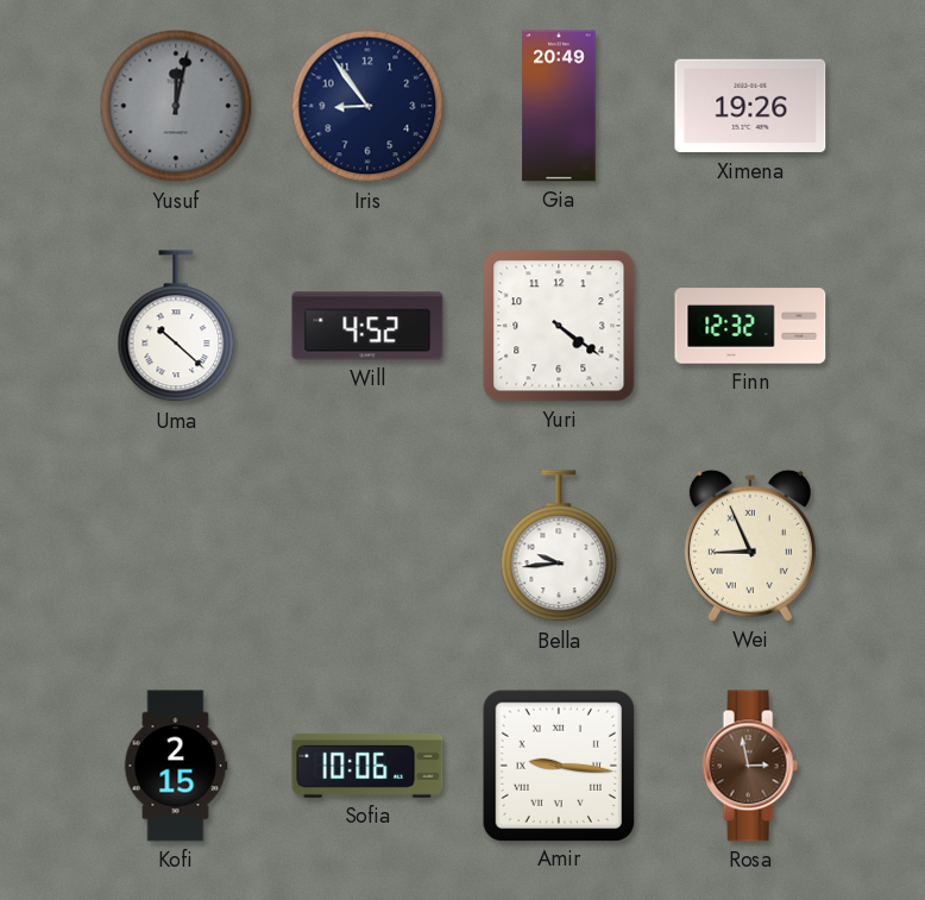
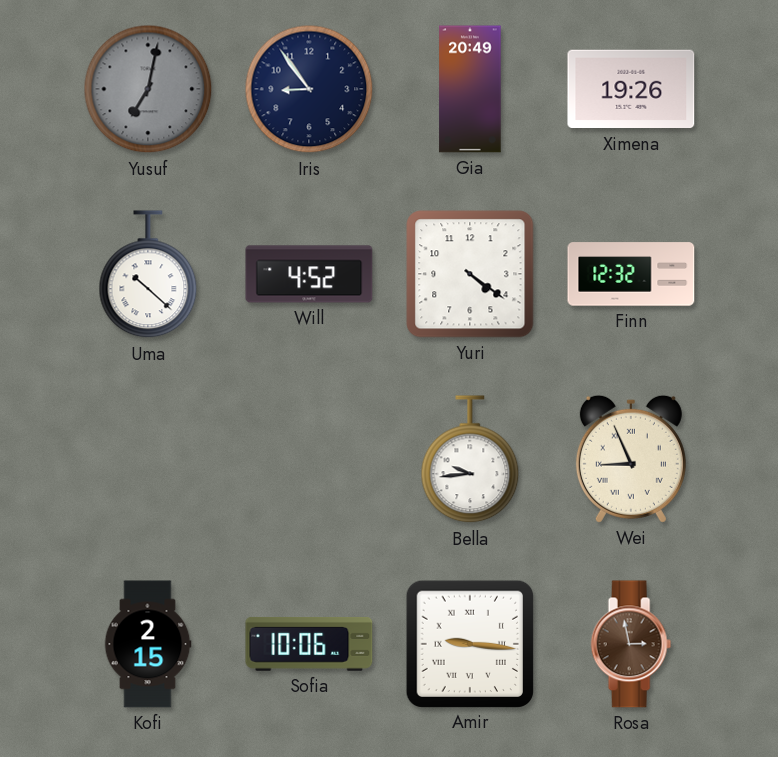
Yusuf: 12:02 -> 7:02
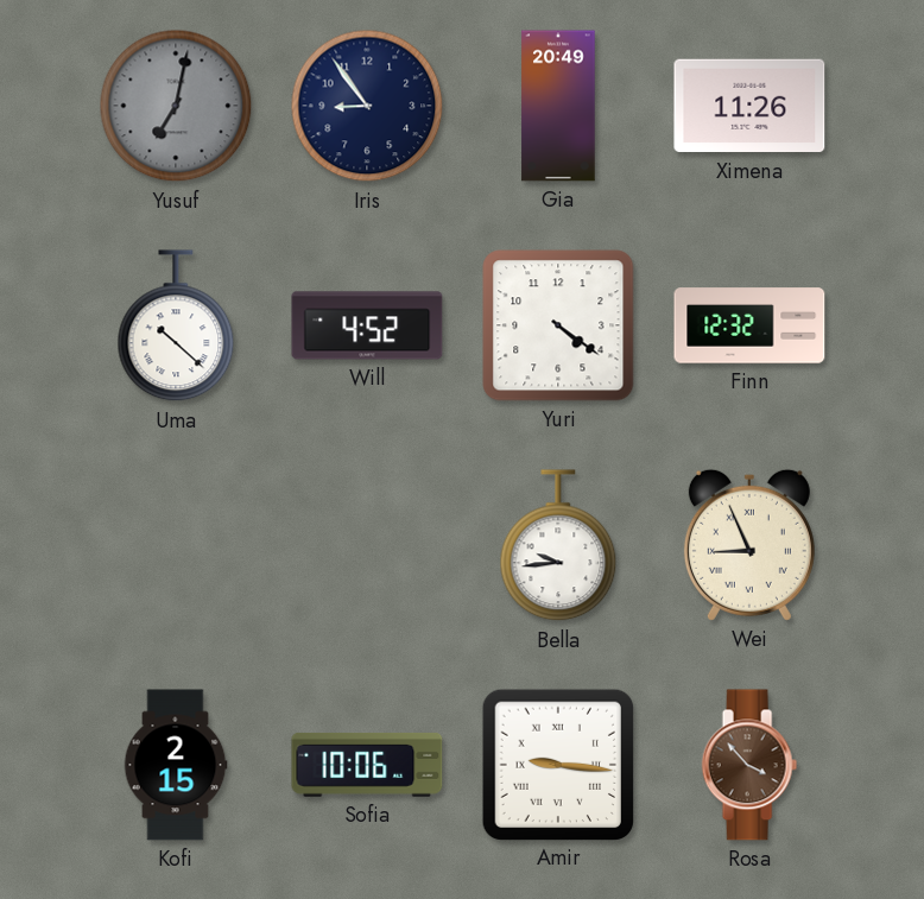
Ximena: 19:26 -> 11:26
Rosa: 2:58 -> 3:53
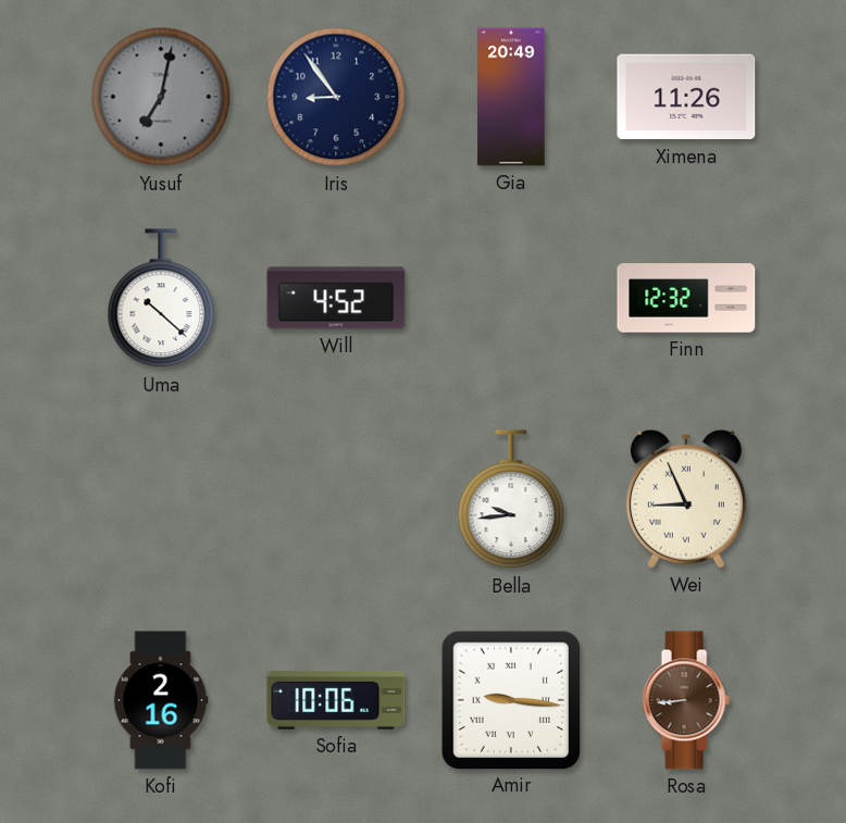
Yuri: 4:21 -> none
Kofi: 2:15 -> 2:16
Rosa: 3:53 -> 8:44
